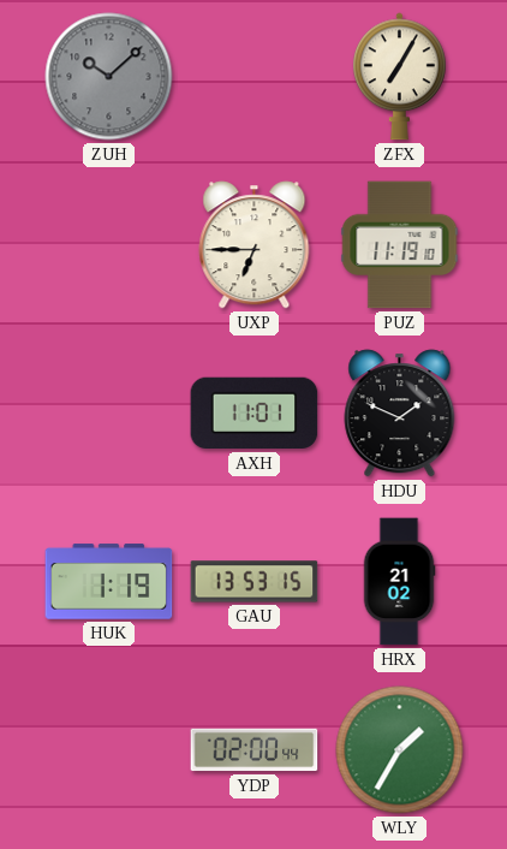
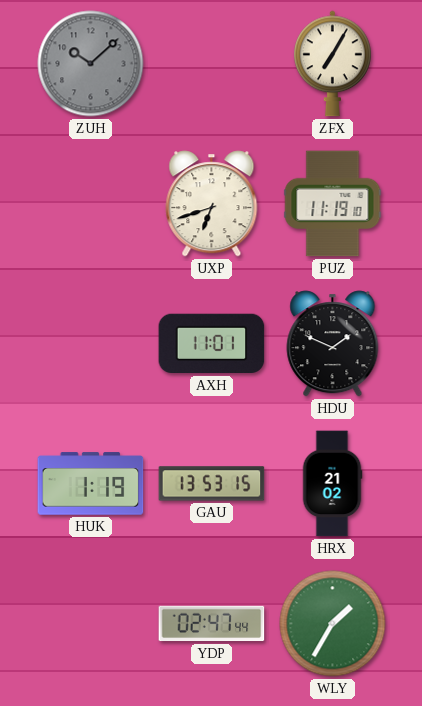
UXP: 6:45 -> 6:42
YDP: 02:00 -> 02:47
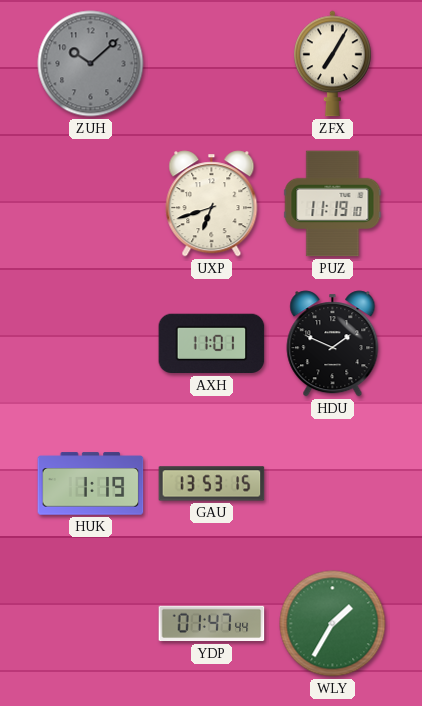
HRX: 21:02 -> none
YDP: 02:47 -> 01:47
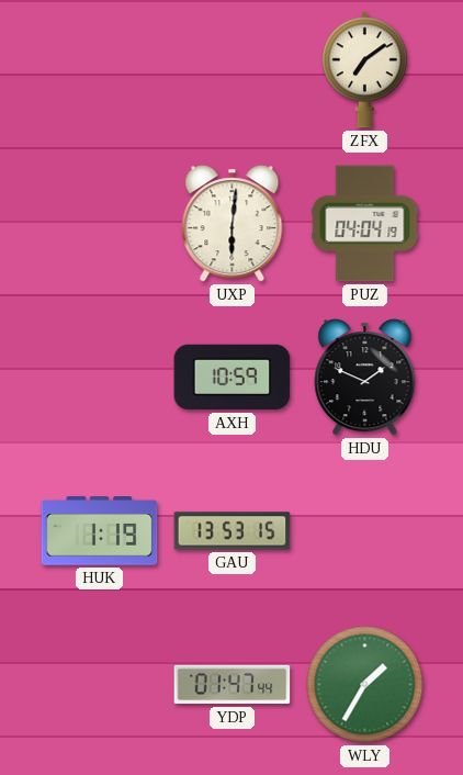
ZUH: 10:08 -> none
ZFX: 7:05 -> 7:09
UXP: 6:42 -> 6:01
PUZ: 11:19 -> 04:04
AXH: 11:01 -> 10:59
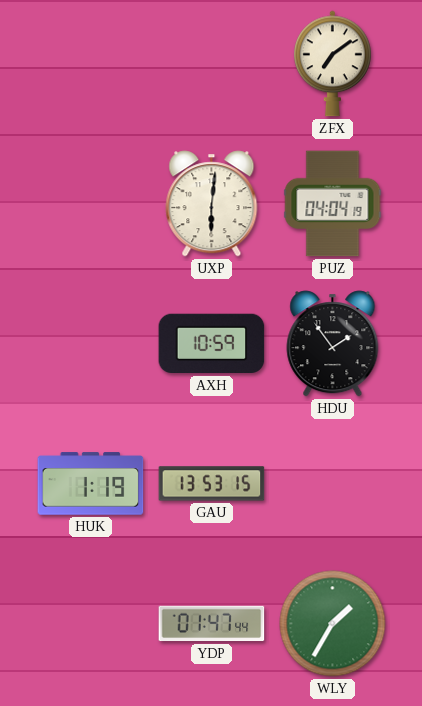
HDU: 1:49 -> 1:54
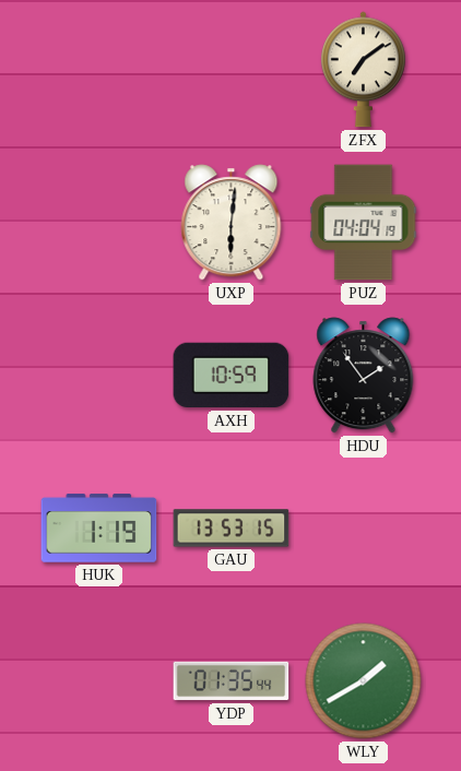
YDP: 01:47 -> 01:35
WLY: 1:35 -> 1:40
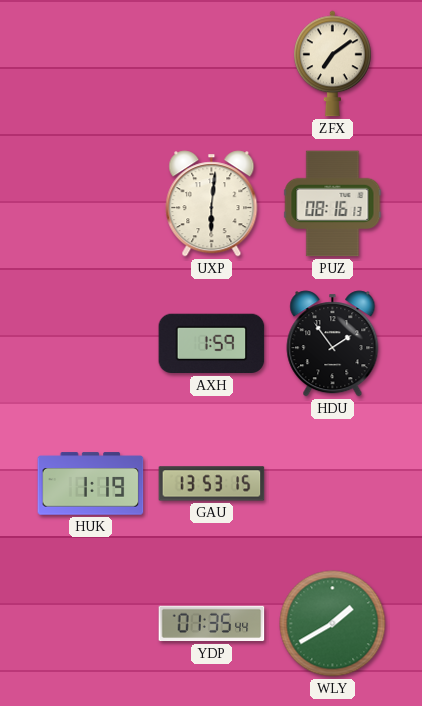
PUZ: 04:04 -> 08:16
AXH: 10:59 -> 1:59
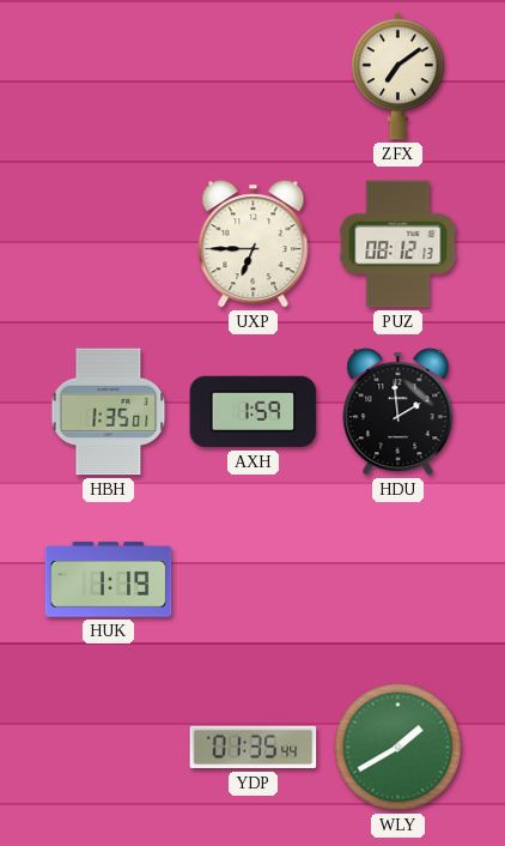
UXP: 6:01 -> 6:45
PUZ: 08:16 -> 08:12
HBH: none -> 1:35
HDU: 1:54 -> 1:59
GAU: 13:53 -> none
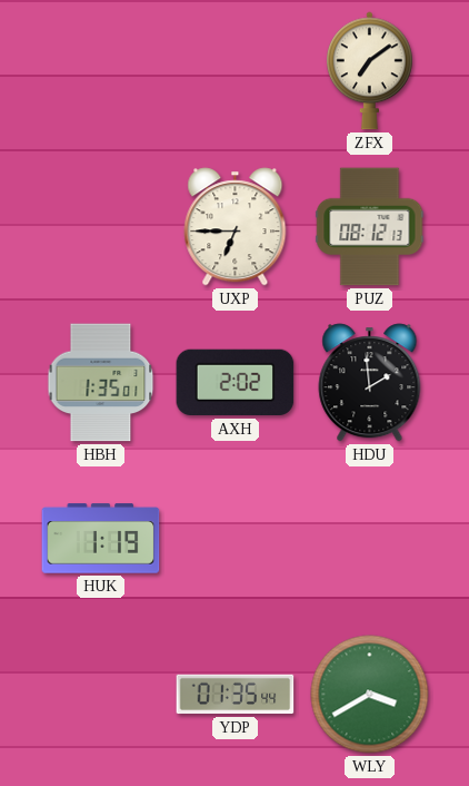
AXH: 1:59 -> 2:02
WLY: 1:40 -> 3:40
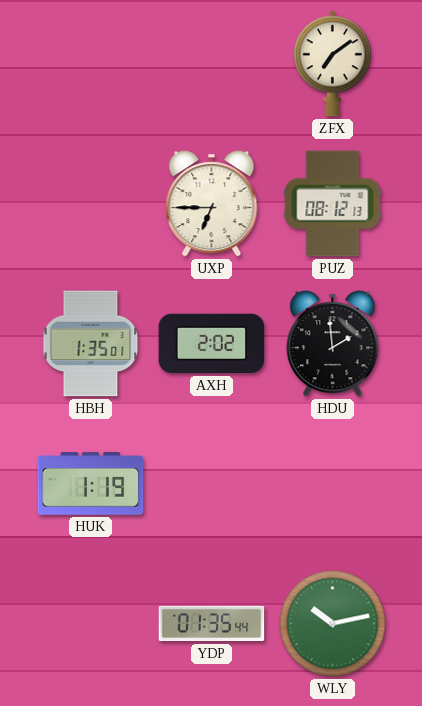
WLY: 3:40 -> 10:13
